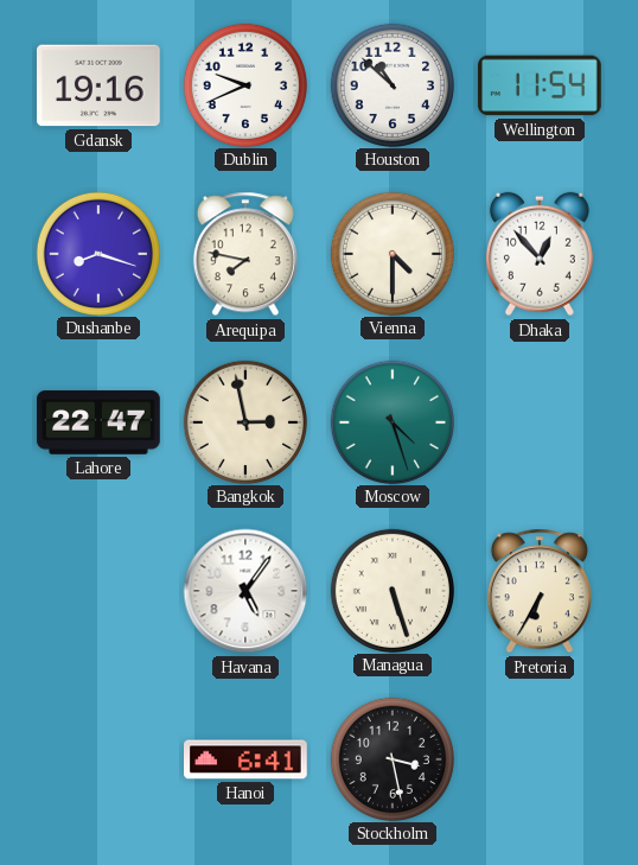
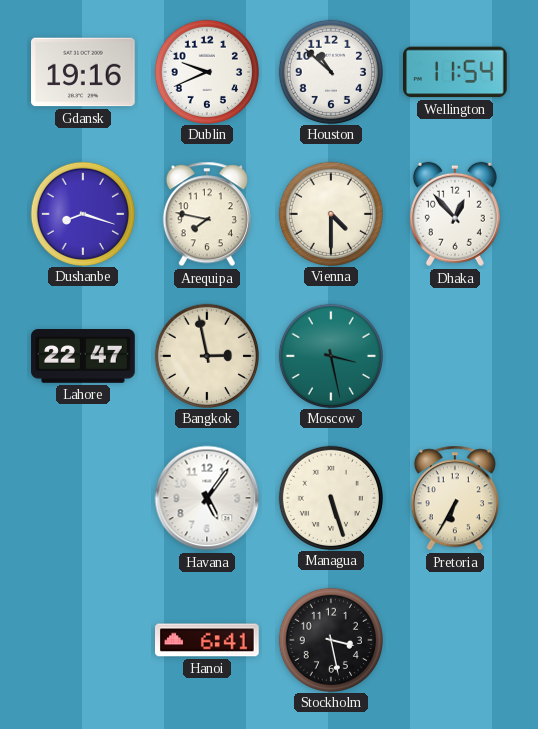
Moscow: 4:27 -> 3:28
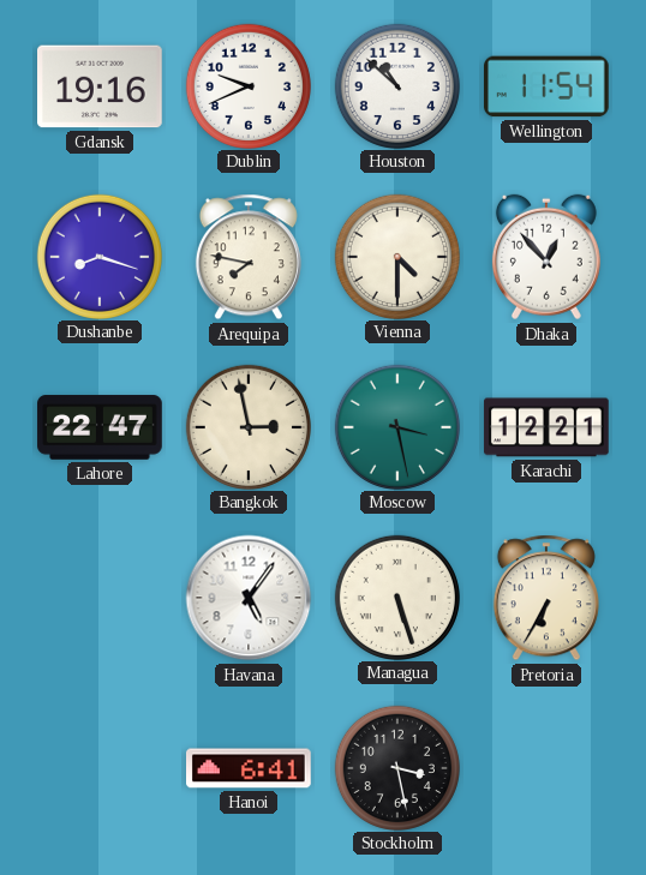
Karachi: none -> 12:21
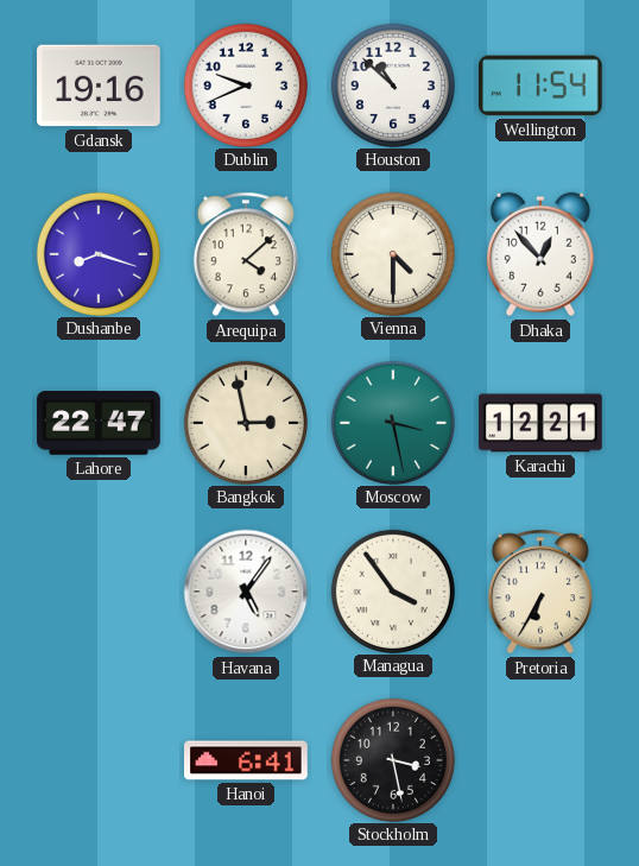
Arequipa: 7:47 -> 4:08
Managua: 5:27 -> 3:54
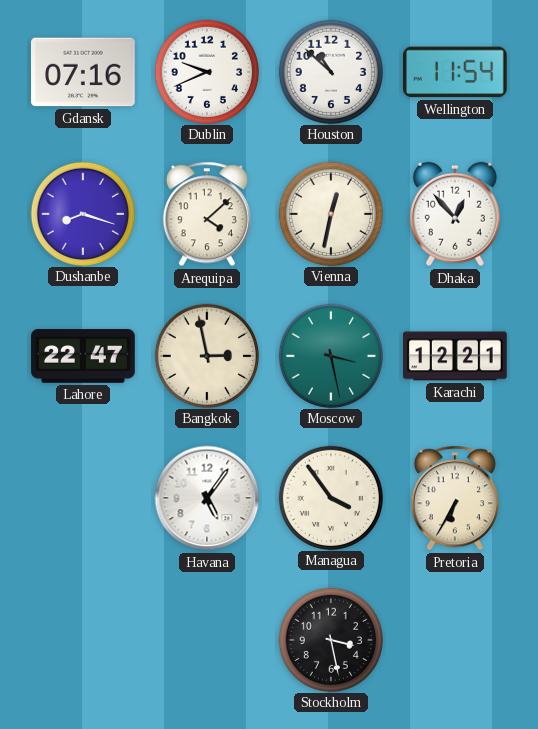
Gdansk: 19:16 -> 07:16
Vienna: 4:30 -> 12:32
Hanoi: 6:41 -> none
